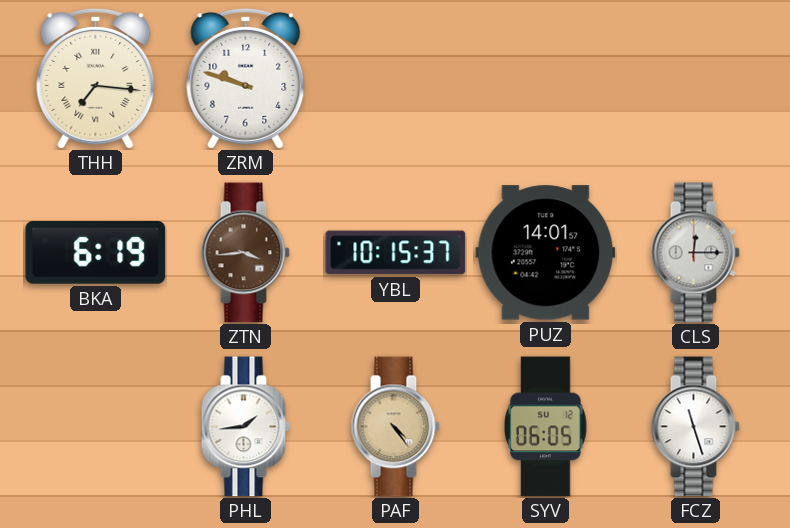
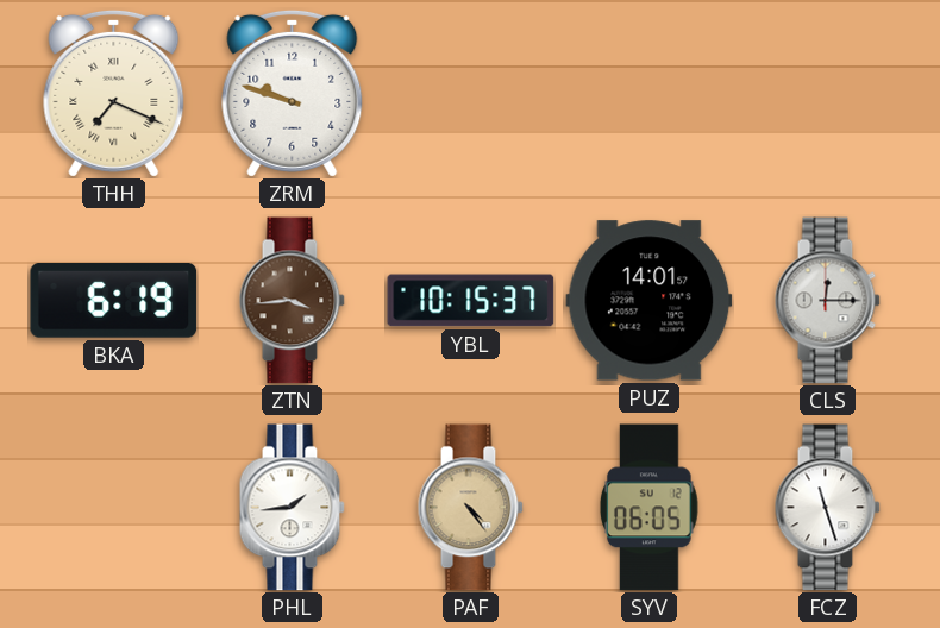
THH: 7:16 -> 7:19
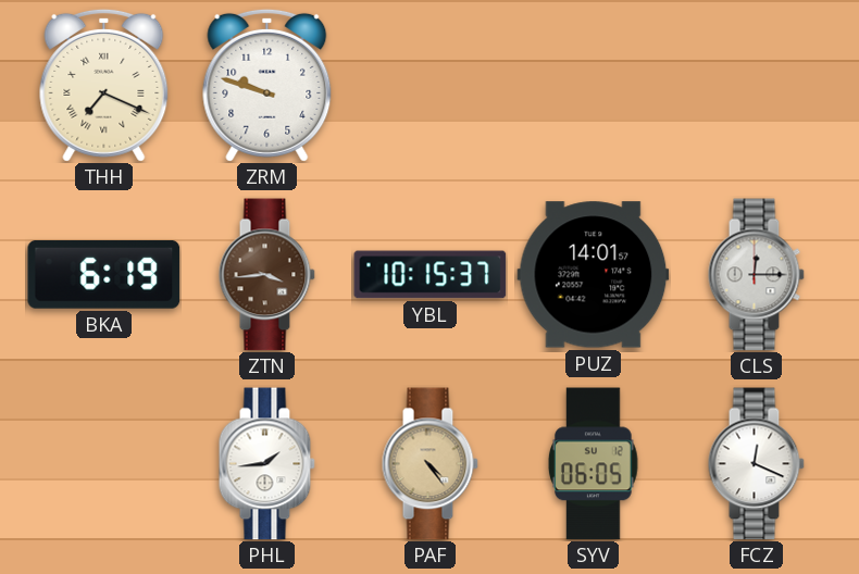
FCZ: 11:27 -> 12:19
